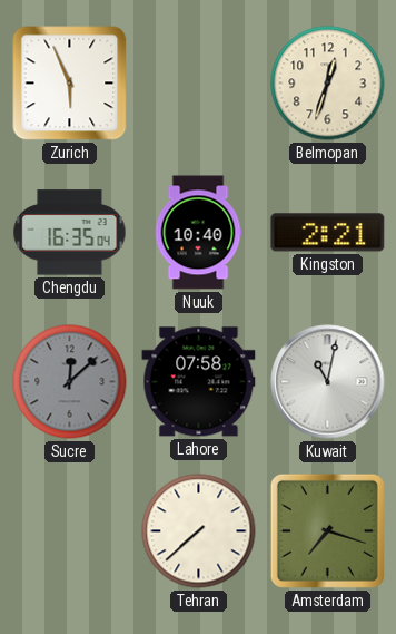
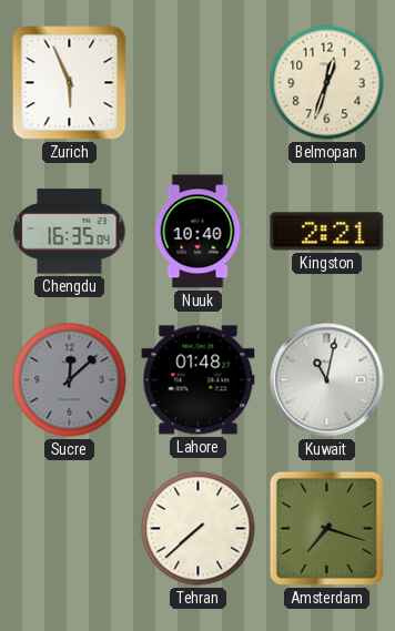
Lahore: 07:58 -> 01:48
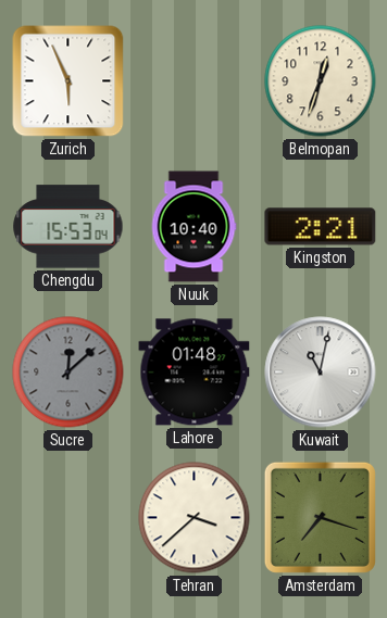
Chengdu: 16:35 -> 15:53
Tehran: 7:38 -> 3:38
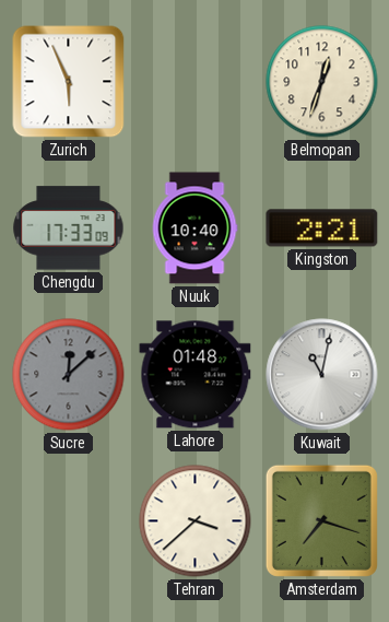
Chengdu: 15:53 -> 17:33
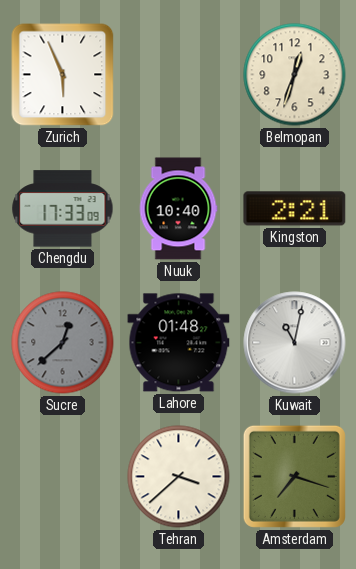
Sucre: 12:08 -> 12:38
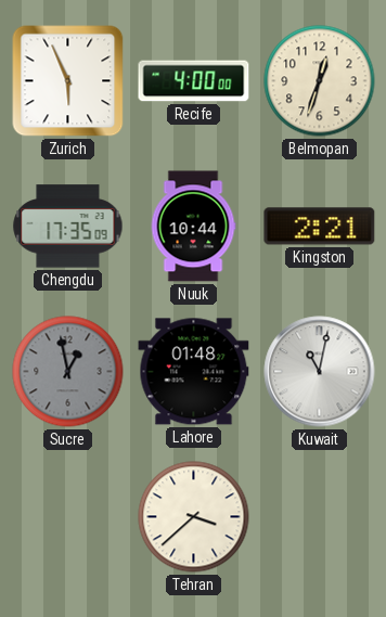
Recife: none -> 4:00
Chengdu: 17:33 -> 17:35
Nuuk: 10:40 -> 10:44
Sucre: 12:38 -> 12:58
Amsterdam: 7:18 -> none
